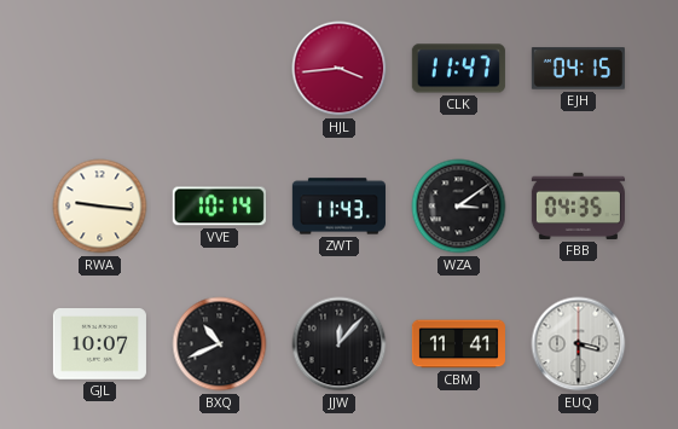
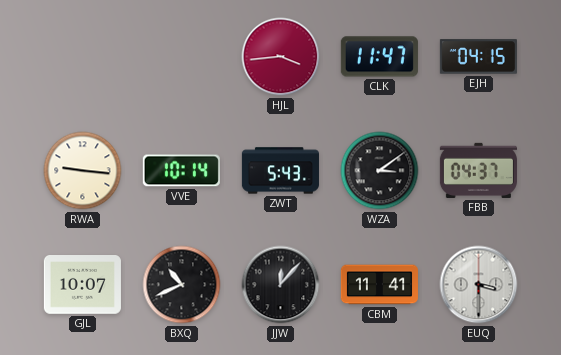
ZWT: 11:43 -> 5:43
FBB: 04:35 -> 04:37
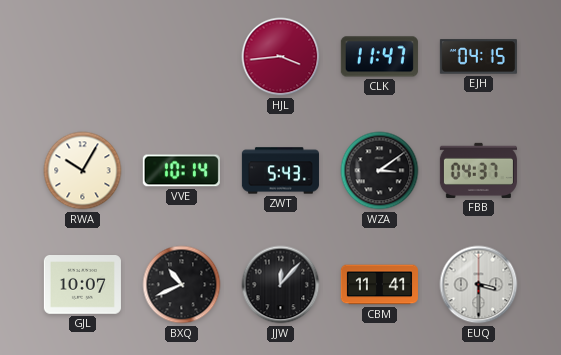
RWA: 9:16 -> 10:05
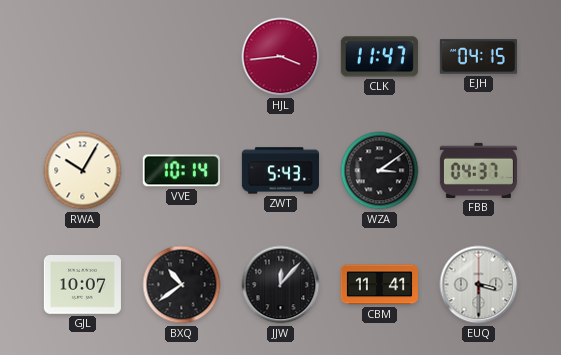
BXQ: 10:41 -> 10:39
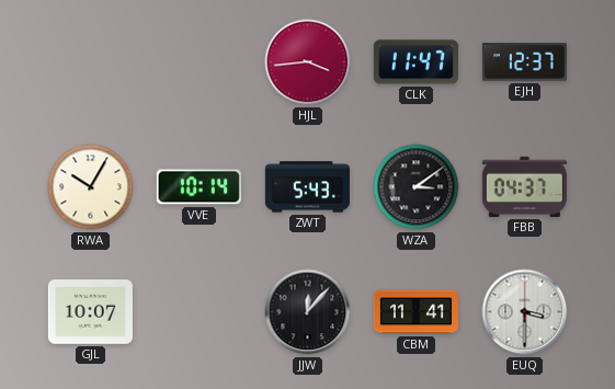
EJH: 04:15 -> 12:37
BXQ: 10:39 -> none
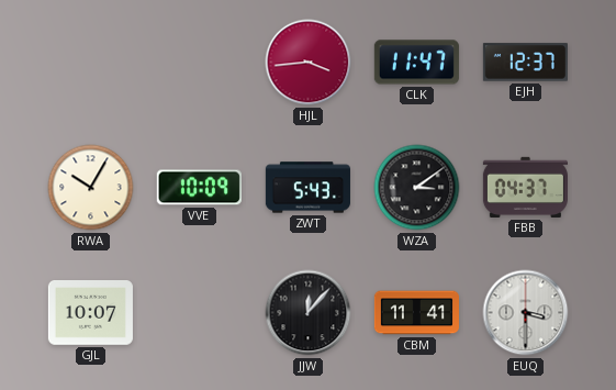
VVE: 10:14 -> 10:09
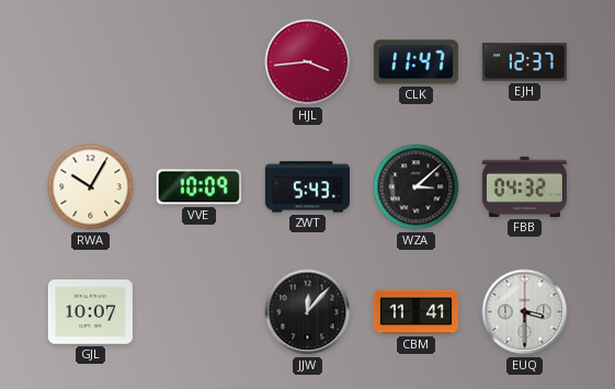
WZA: 3:09 -> 3:08
FBB: 04:37 -> 04:32
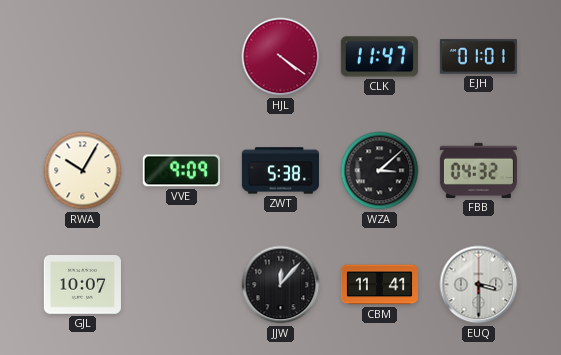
HJL: 3:44 -> 4:21
EJH: 12:37 -> 01:01
VVE: 10:09 -> 9:09
ZWT: 5:43 -> 5:38
